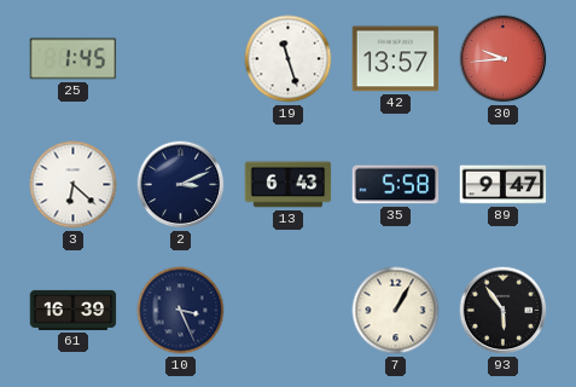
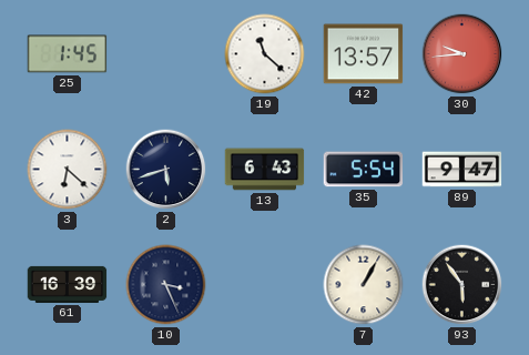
19: 11:27 -> 11:22
2: 3:11 -> 5:42
35: 5:58 -> 5:54
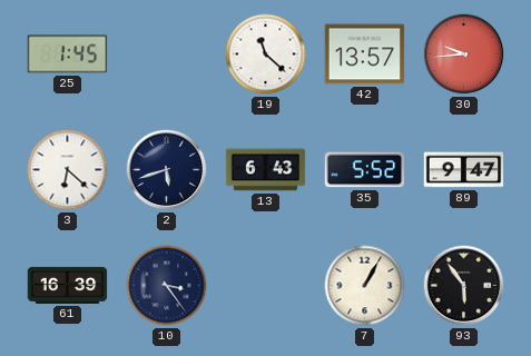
35: 5:54 -> 5:52
10: 3:26 -> 3:24
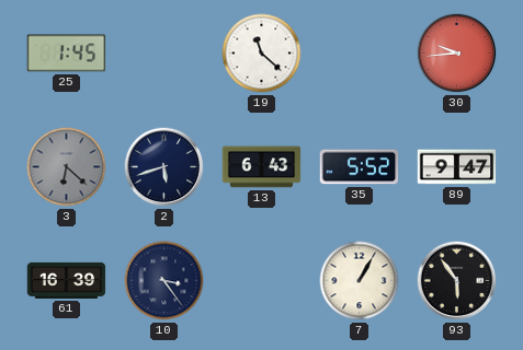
42: 13:57 -> none
3 dial: white -> grey
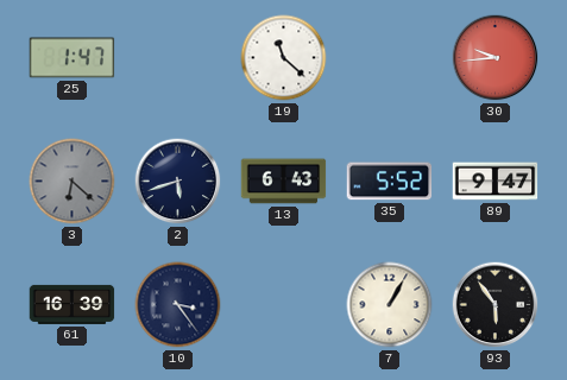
25: 1:45 -> 1:47
